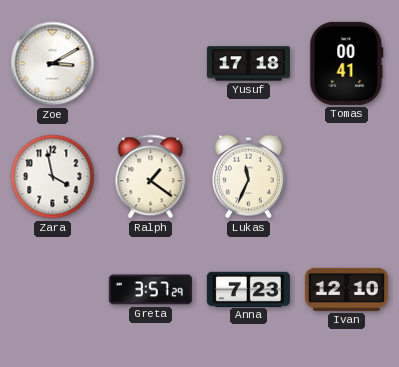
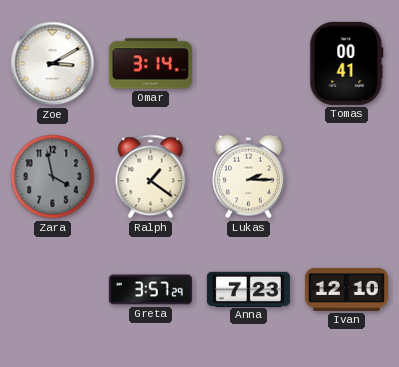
Omar: none -> 3:14
Yusuf: 17:18 -> none
Zara dial: white -> grey
Lukas: 11:34 -> 2:15
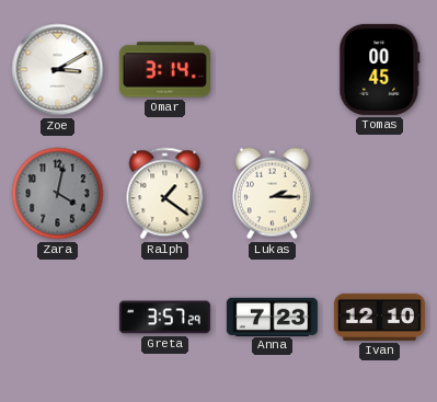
Tomas: 00:41 -> 00:45
Zara: 3:58 -> 4:02
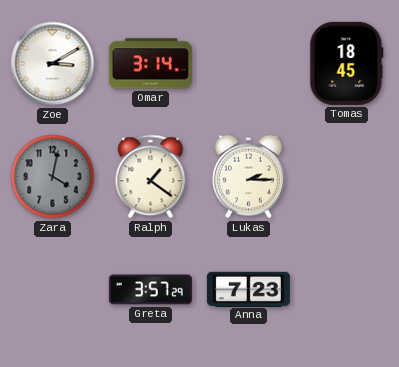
Tomas: 00:45 -> 18:45
Ivan: 12:10 -> none
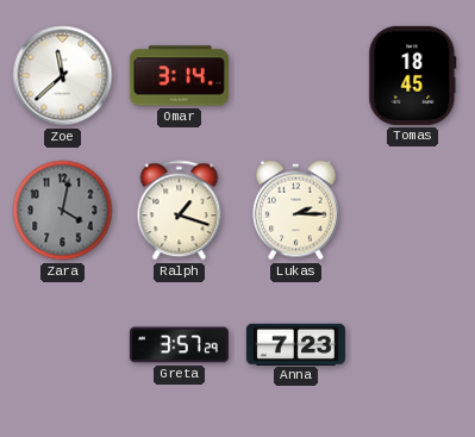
Zoe: 3:10 -> 11:38
Ralph: 1:21 -> 1:18
